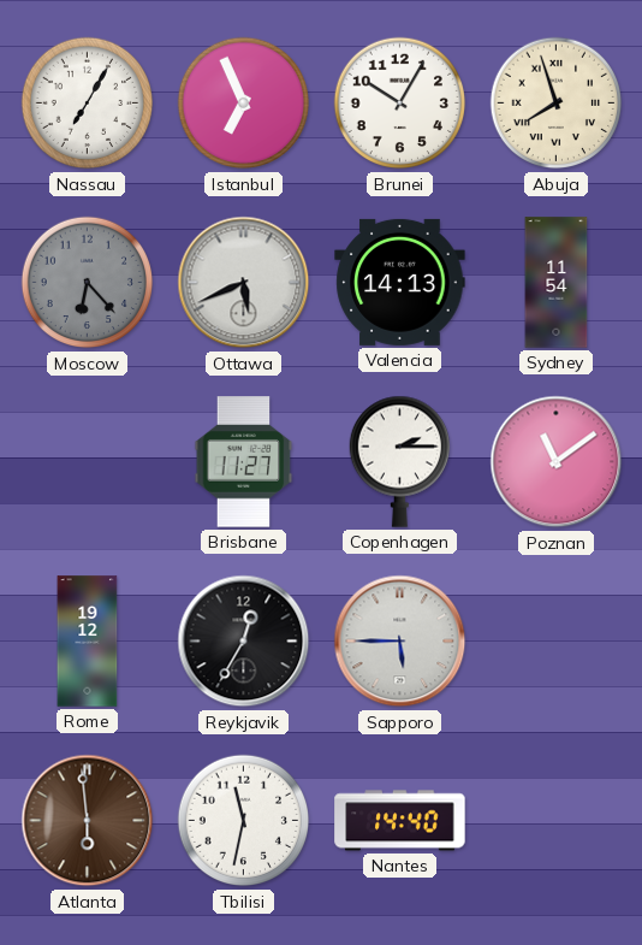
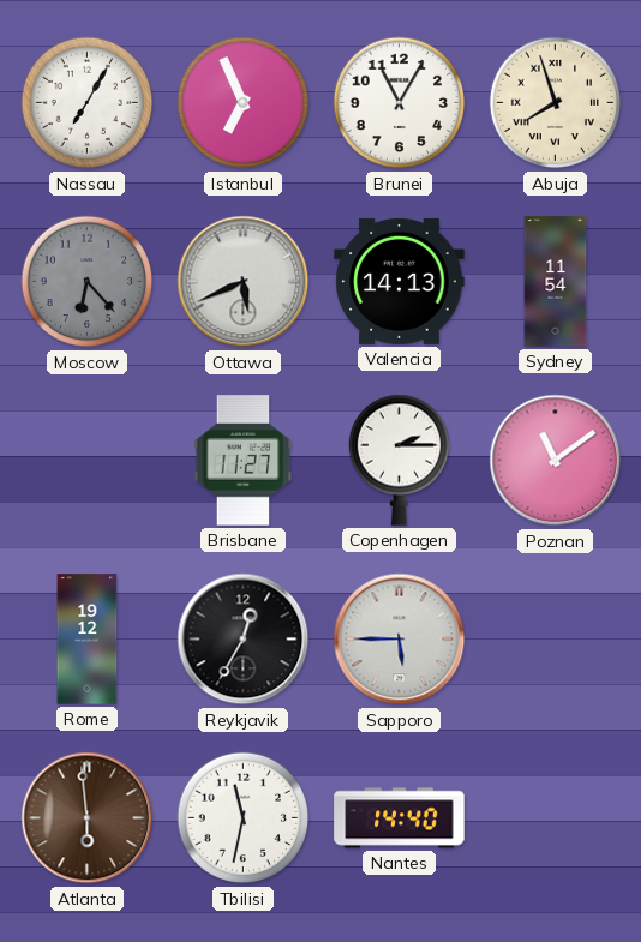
Brunei: 10:05 -> 11:05
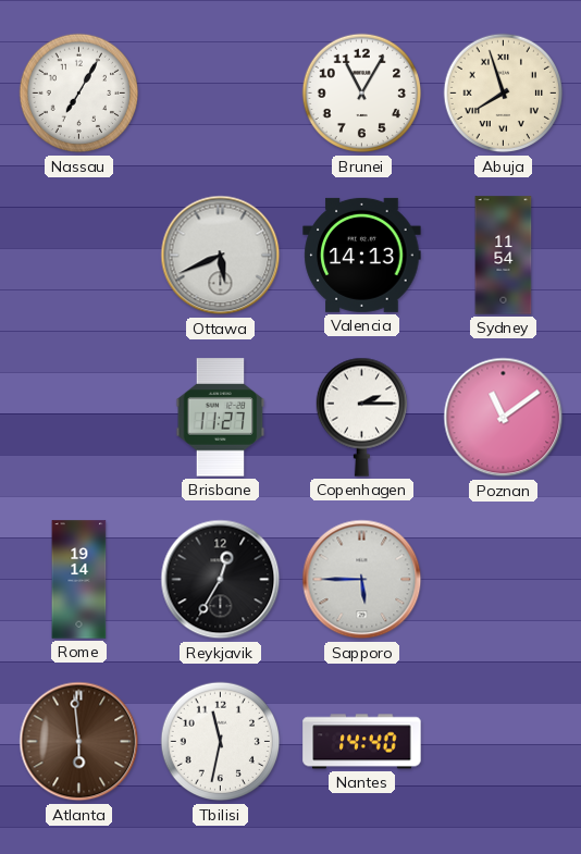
Istanbul: 6:56 -> none
Moscow: 6:23 -> none
Rome: 19:12 -> 19:14
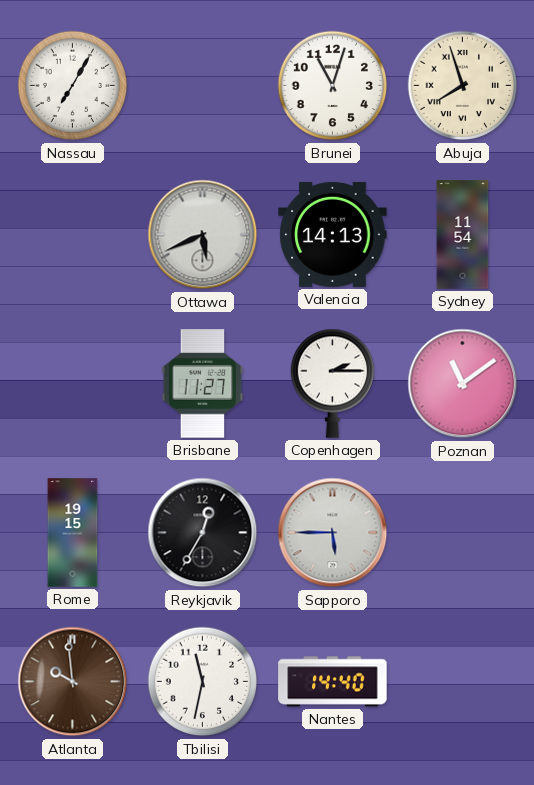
Brunei: 11:05 -> 11:03
Rome: 19:14 -> 19:15
Atlanta: 5:59 -> 9:59
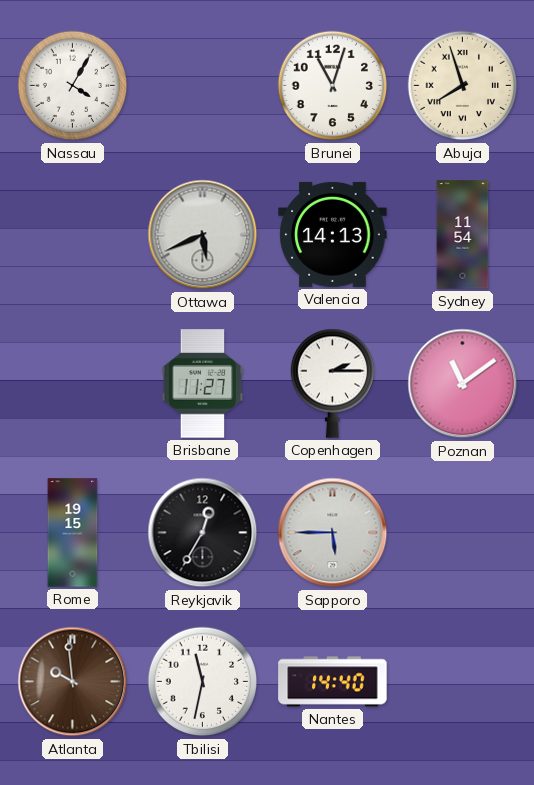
Nassau: 7:05 -> 4:05
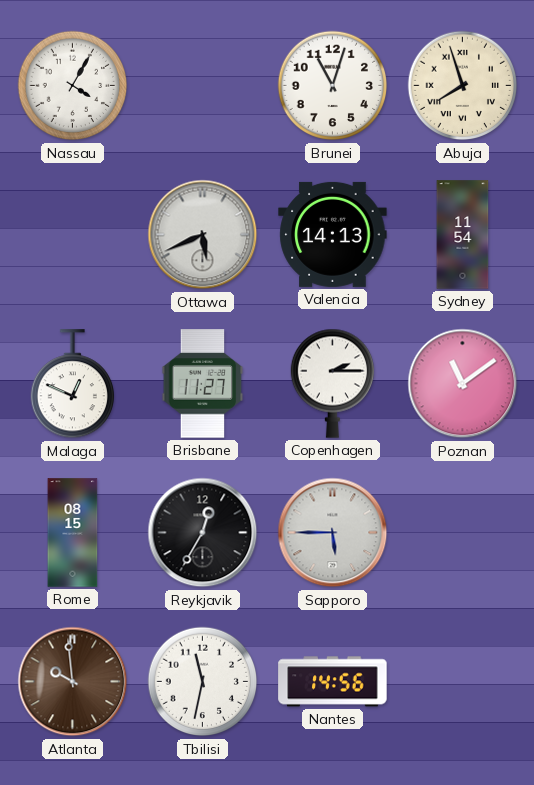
Malaga: none -> 12:49
Rome: 19:15 -> 08:15
Nantes: 14:40 -> 14:56
